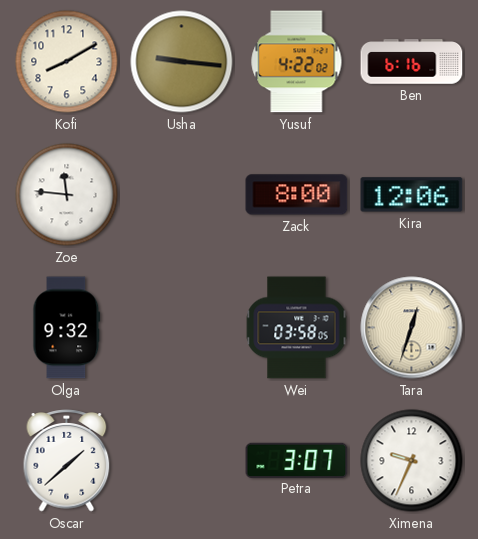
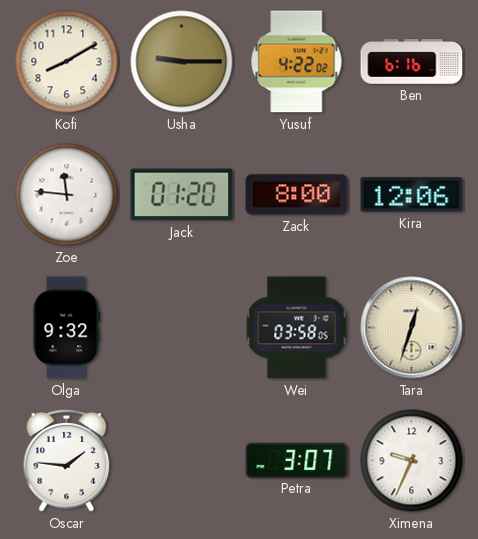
Usha: 9:16 -> 9:15
Jack: none -> 01:20
Oscar: 1:38 -> 1:46
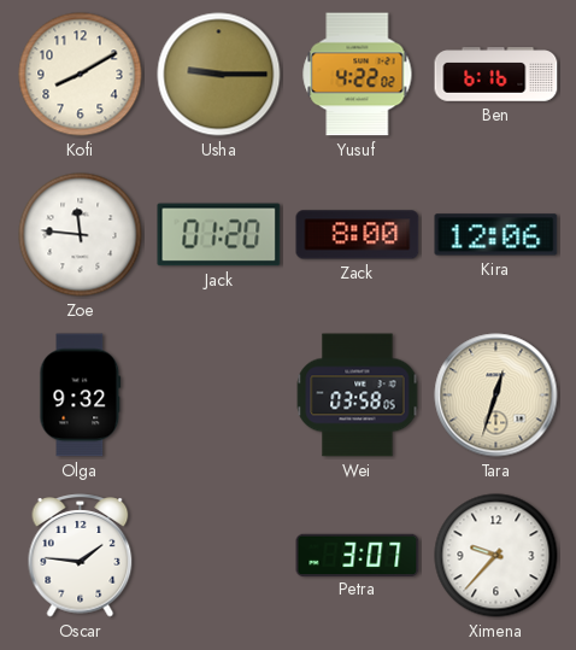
Ximena: 9:34 -> 9:37
